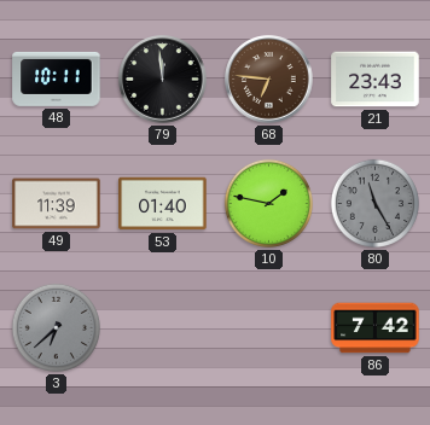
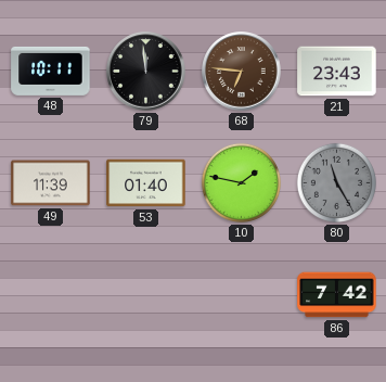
3: 6:38 -> none
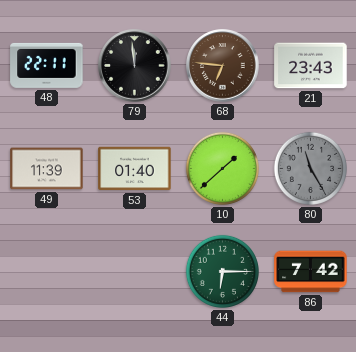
48: 10:11 -> 22:11
10: 1:47 -> 1:38
44: none -> 6:15
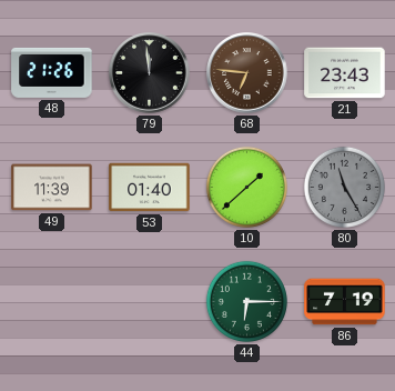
48: 22:11 -> 21:26
86: 7:42 -> 7:19
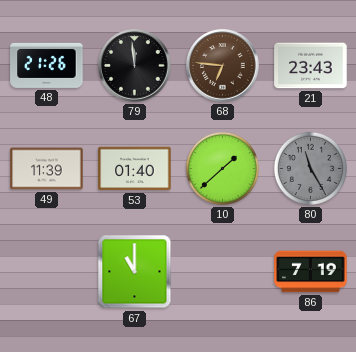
67: none -> 11:00
44: 6:15 -> none
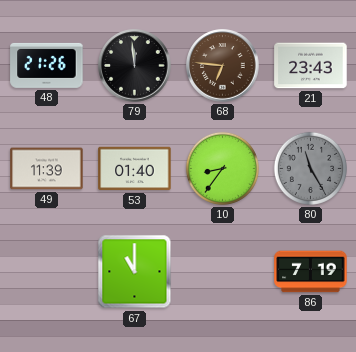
10: 1:38 -> 8:36
